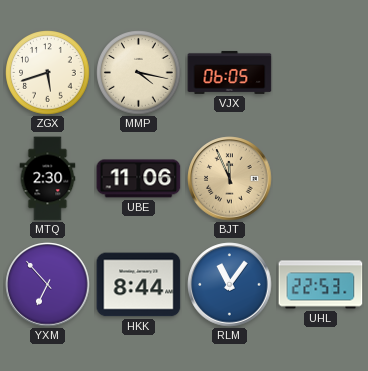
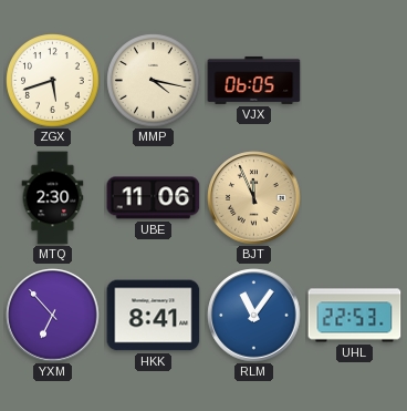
HKK: 8:44 -> 8:41
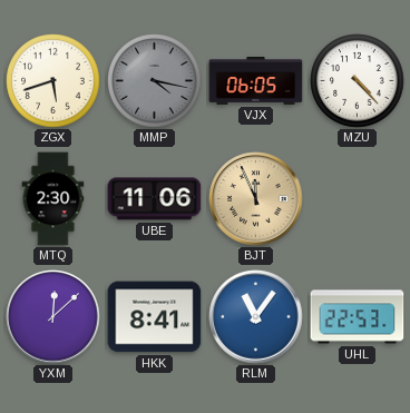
MMP dial: cream -> grey
MZU: none -> 4:23
YXM: 6:53 -> 12:08
